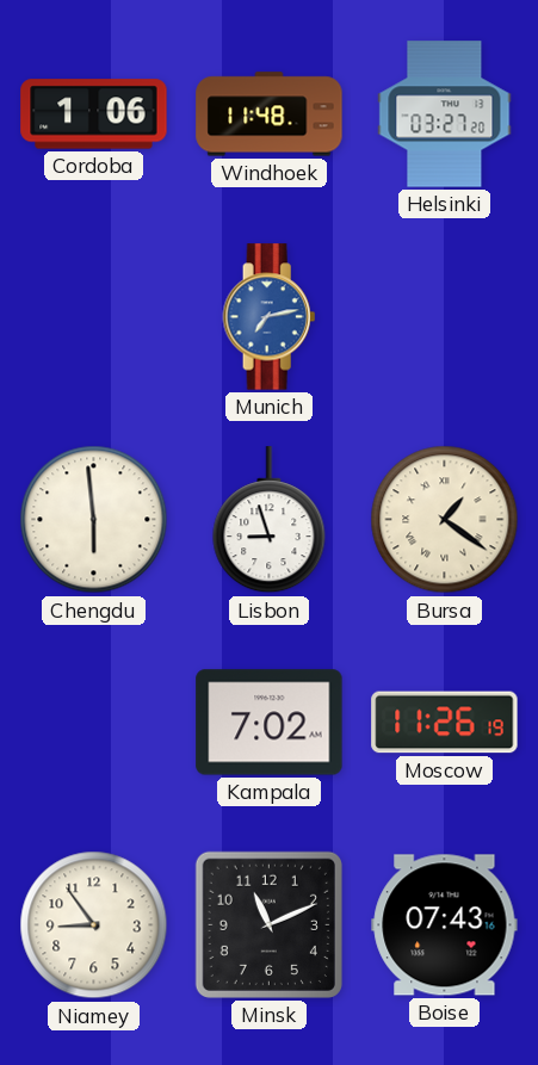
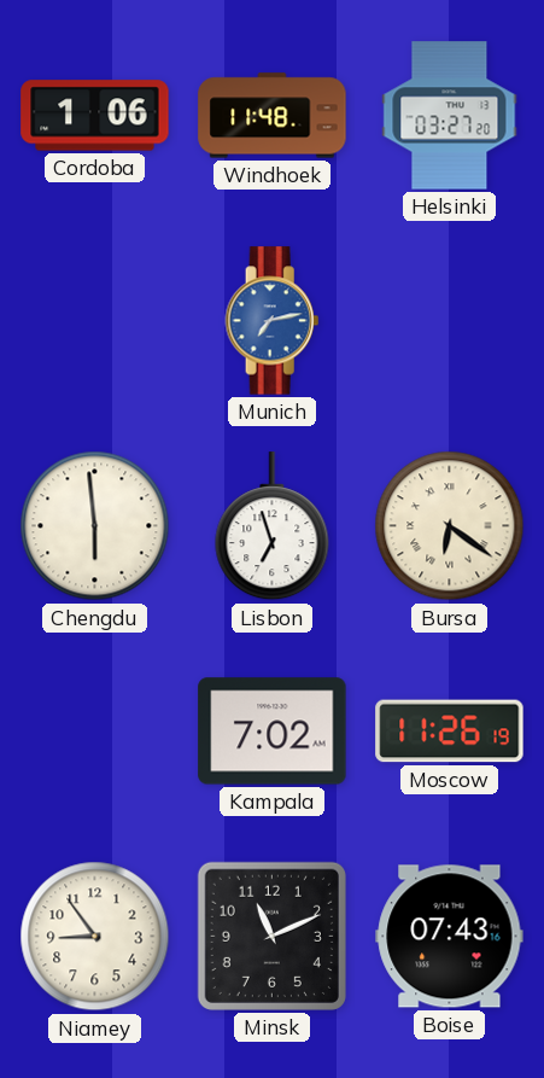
Lisbon: 8:57 -> 6:57
Bursa: 1:21 -> 6:21
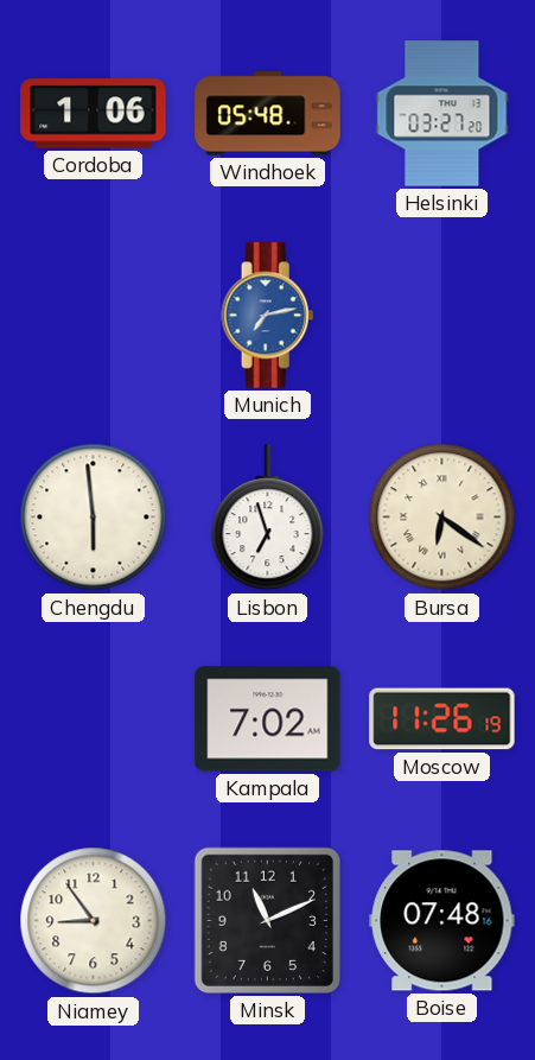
Windhoek: 11:48 -> 05:48
Boise: 07:43 -> 07:48
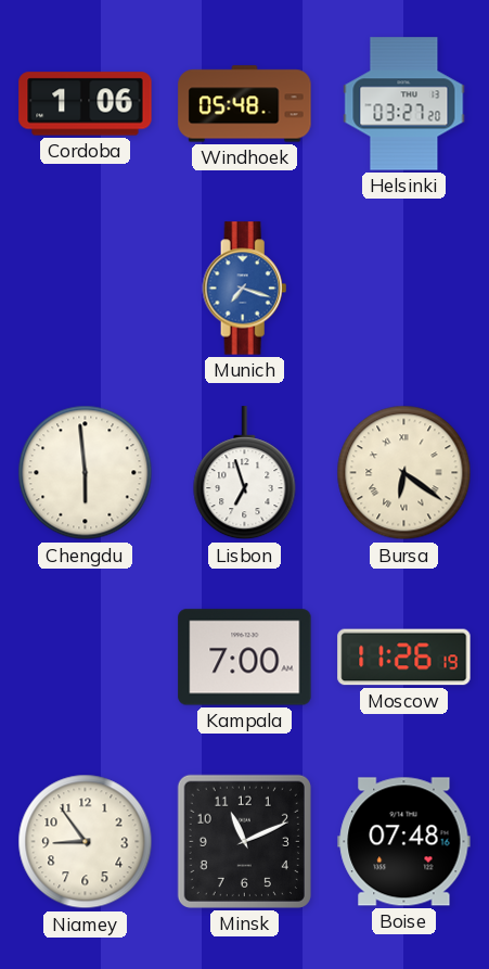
Munich: 7:13 -> 7:18
Kampala: 7:02 -> 7:00
